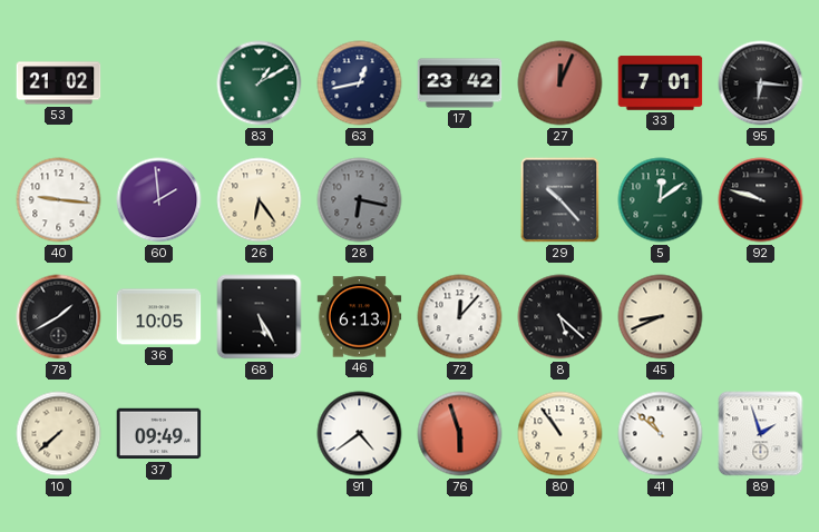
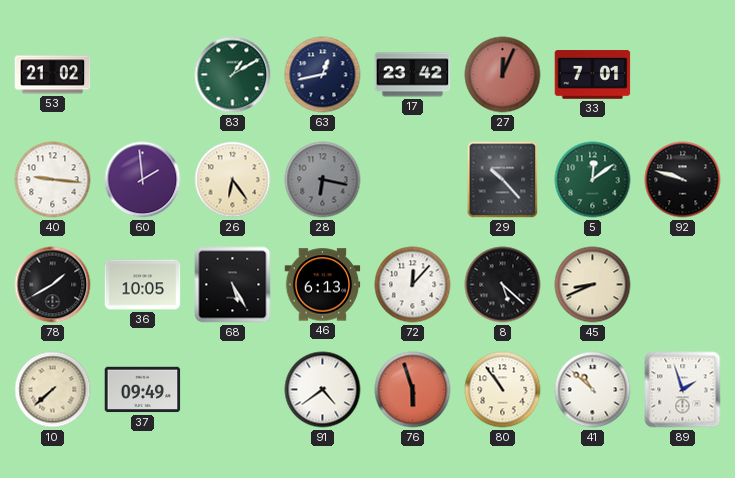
95: 6:16 -> none
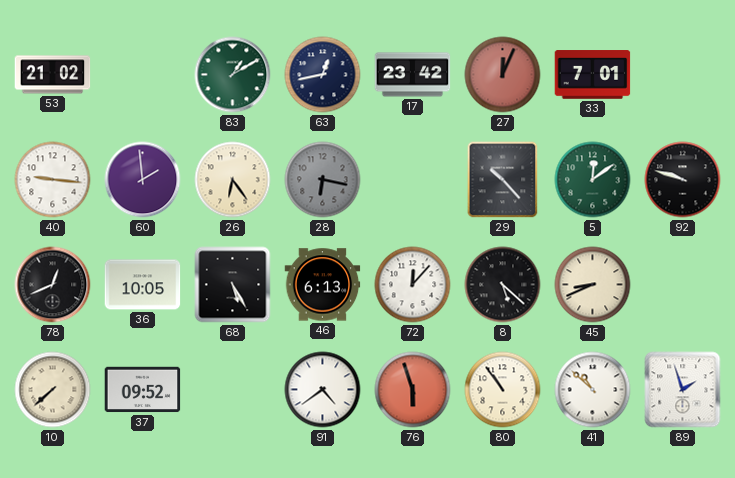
78: 1:40 -> 12:41
37: 09:49 -> 09:52
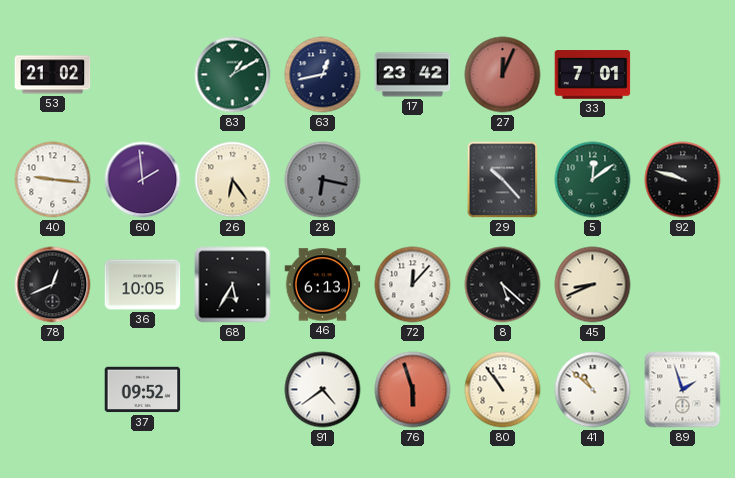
68: 5:25 -> 5:35
10: 7:38 -> none
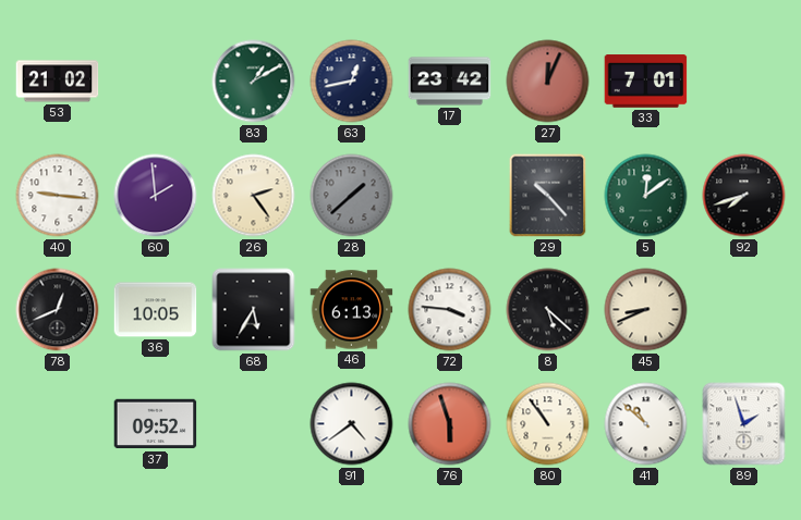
26: 6:24 -> 2:24
28: 6:17 -> 1:38
92: 9:48 -> 7:42
72: 12:07 -> 3:46
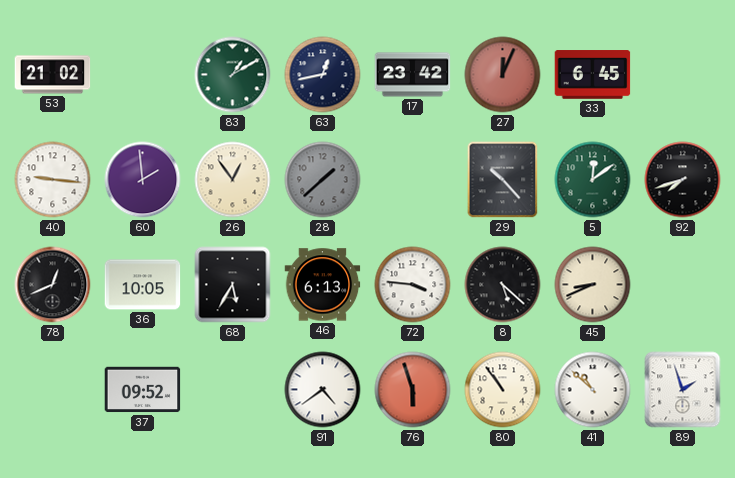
33: 7:01 -> 6:45
26: 2:24 -> 12:54
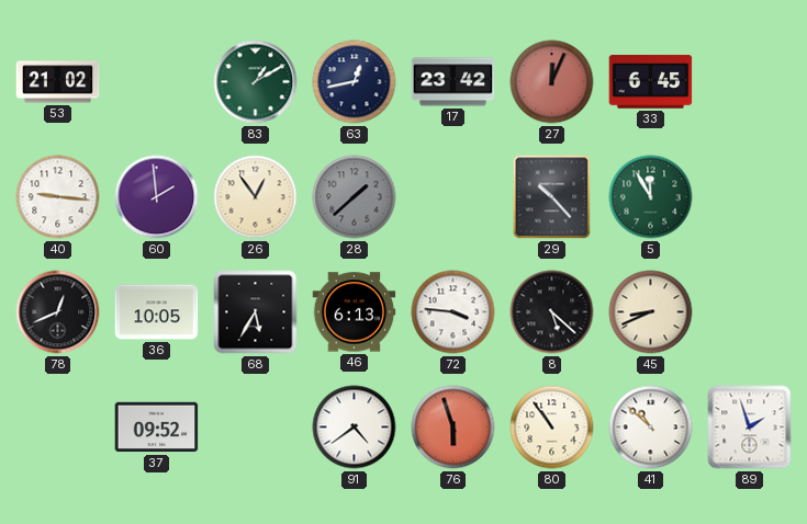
5: 12:09 -> 11:55
92: 7:42 -> none
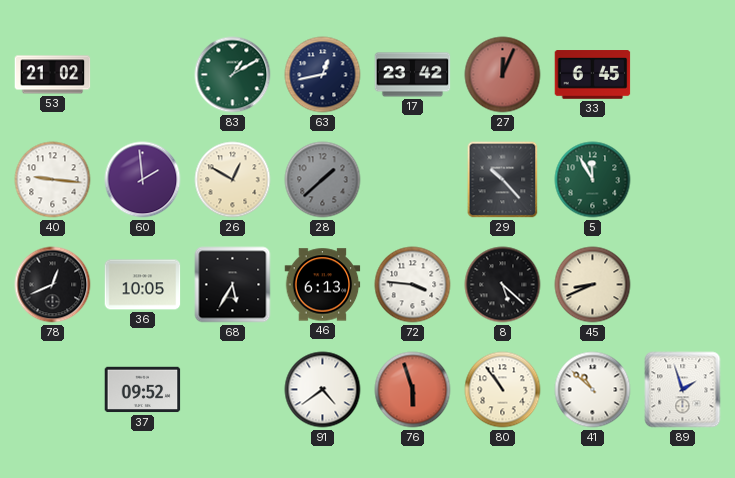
26: 12:54 -> 12:50
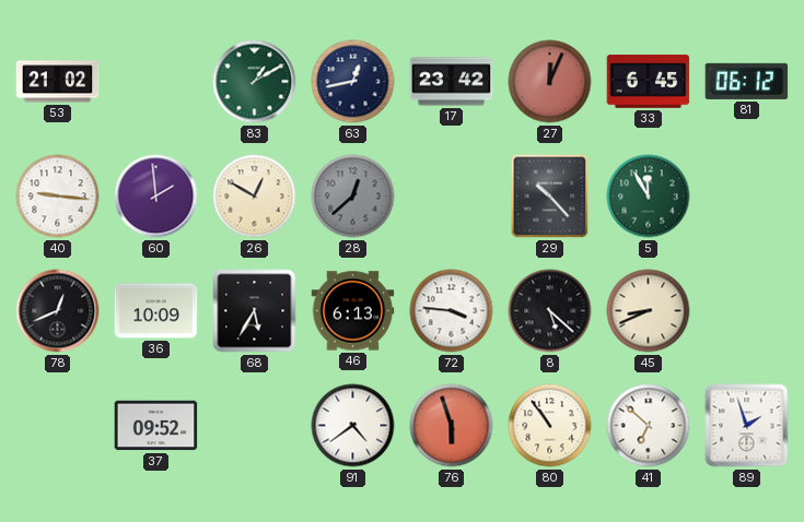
81: none -> 06:12
28: 1:38 -> 12:38
36: 10:05 -> 10:09
41: 10:52 -> 6:52
